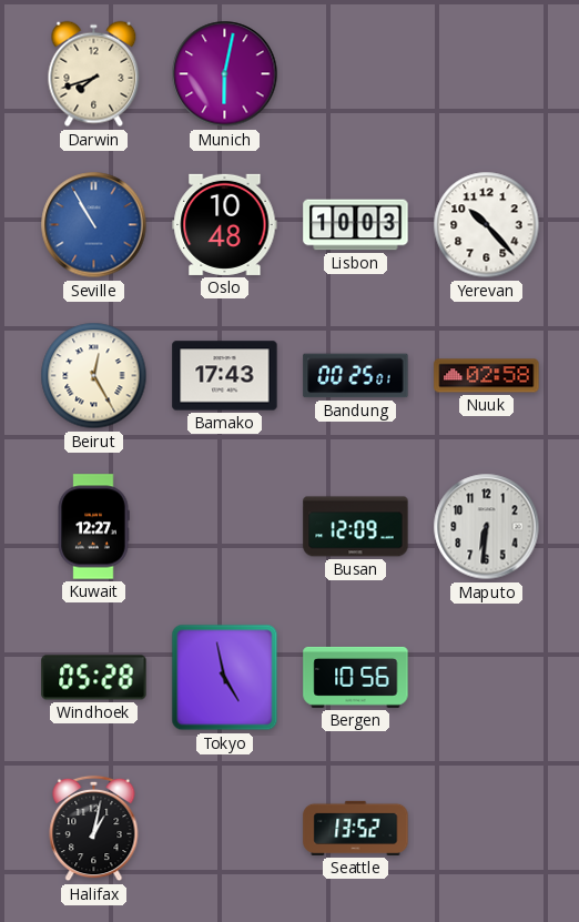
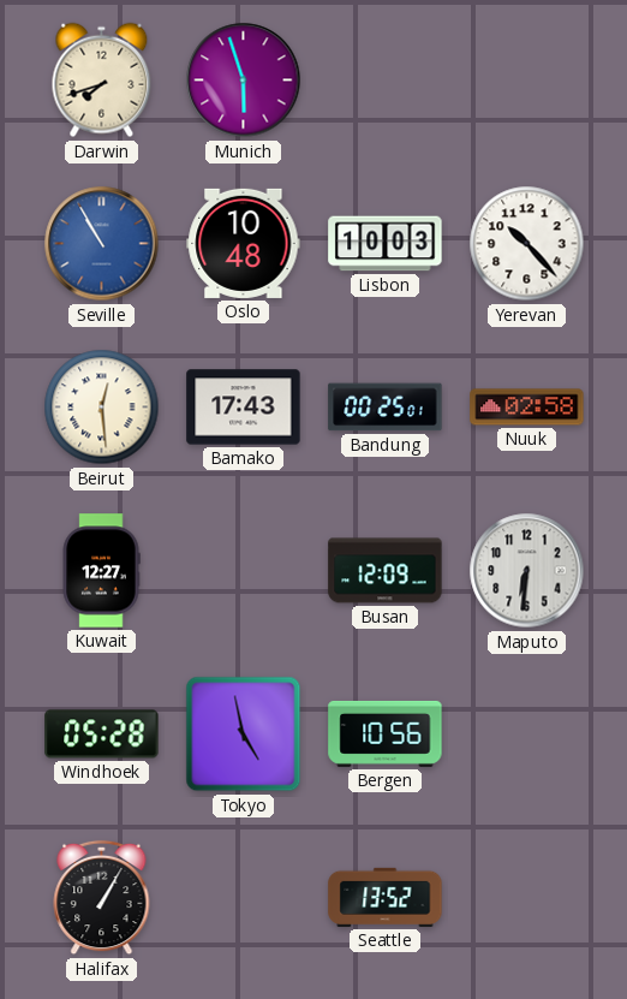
Munich: 6:02 -> 5:57
Beirut: 12:25 -> 12:29
Halifax: 1:02 -> 1:05
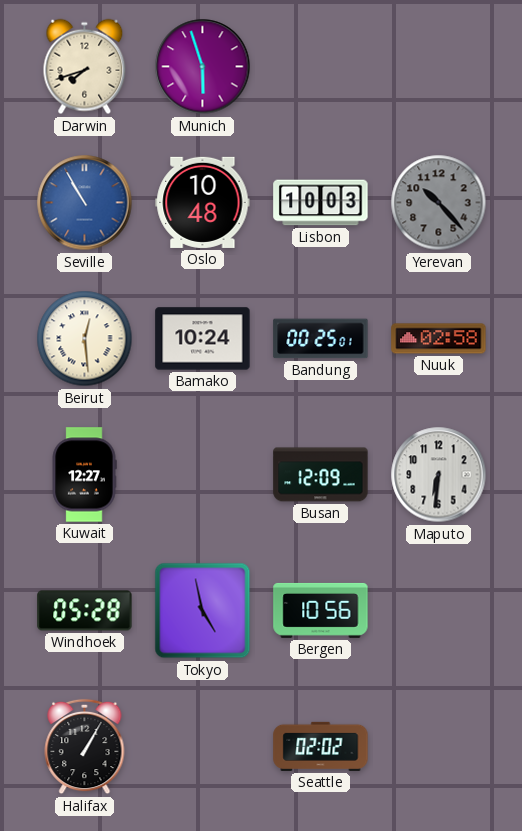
Yerevan dial: white -> grey
Bamako: 17:43 -> 10:24
Seattle: 13:52 -> 02:02
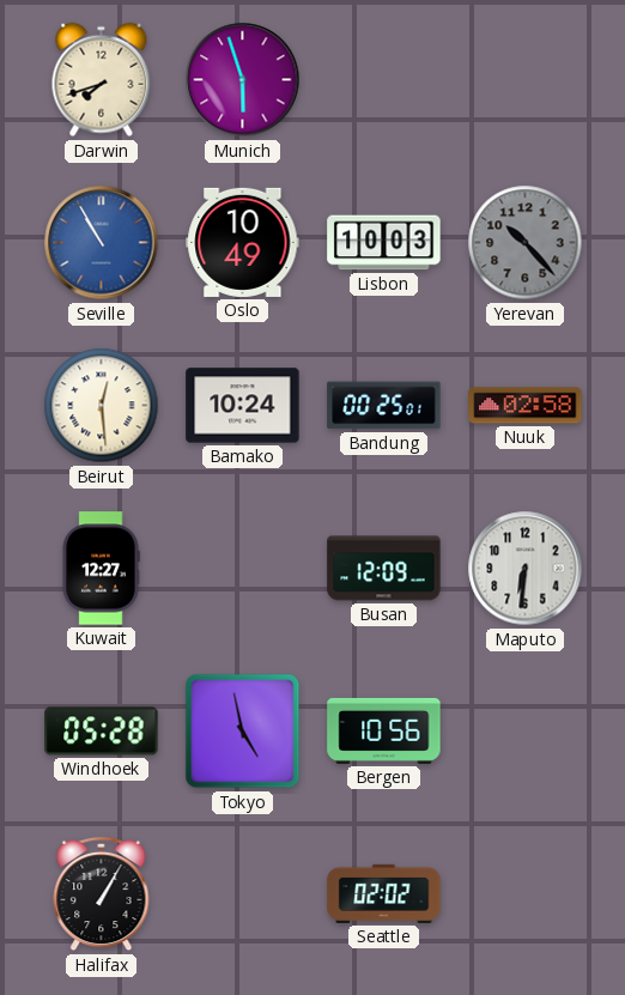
Oslo: 10:48 -> 10:49
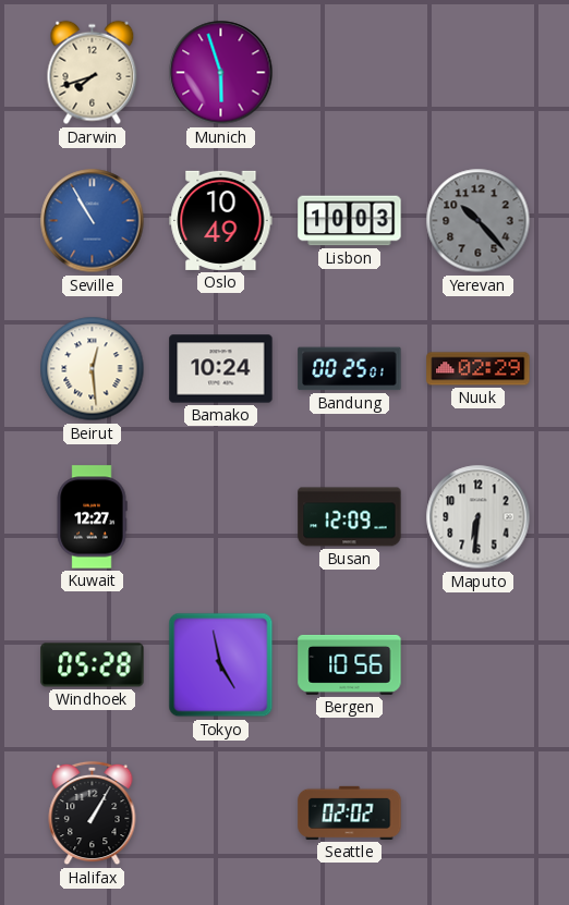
Nuuk: 02:58 -> 02:29
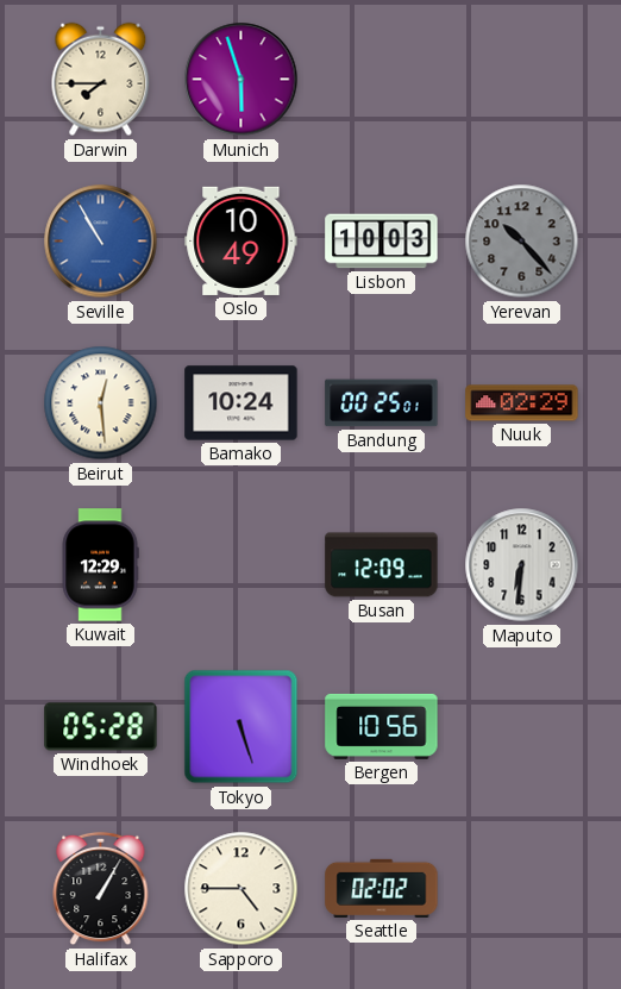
Darwin: 7:42 -> 7:45
Kuwait: 12:27 -> 12:29
Tokyo: 4:58 -> 5:27
Sapporo: none -> 4:45
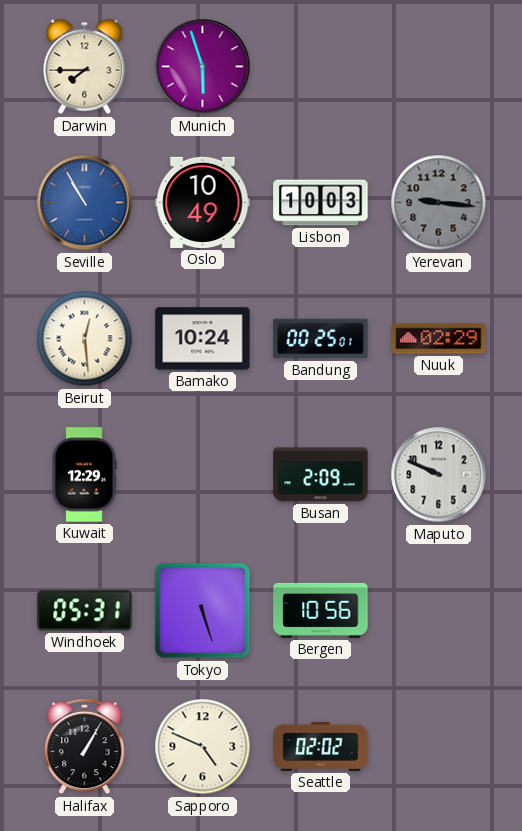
Yerevan: 10:23 -> 9:16
Busan: 12:09 -> 2:09
Maputo: 6:31 -> 9:49
Windhoek: 05:28 -> 05:31
Sapporo: 4:45 -> 4:49
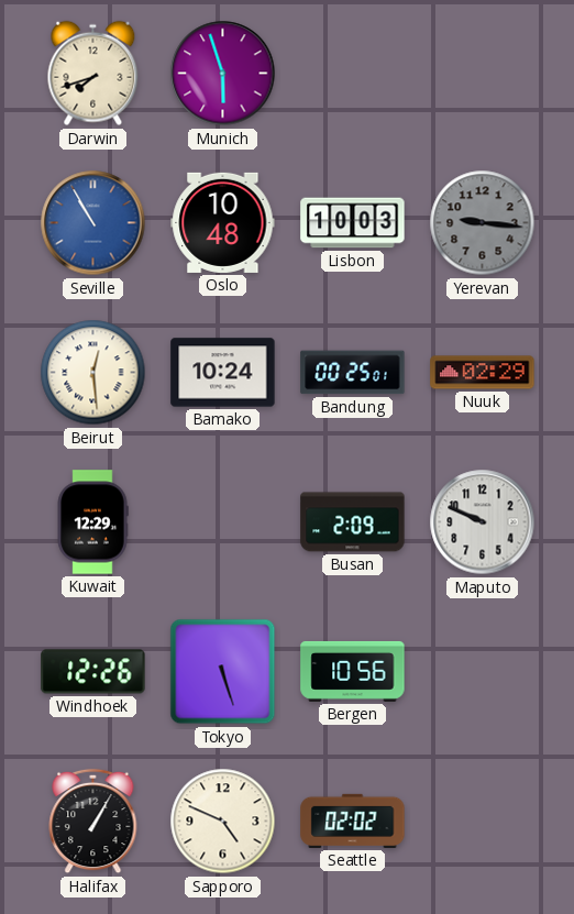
Darwin: 7:45 -> 7:42
Oslo: 10:49 -> 10:48
Windhoek: 05:31 -> 12:26
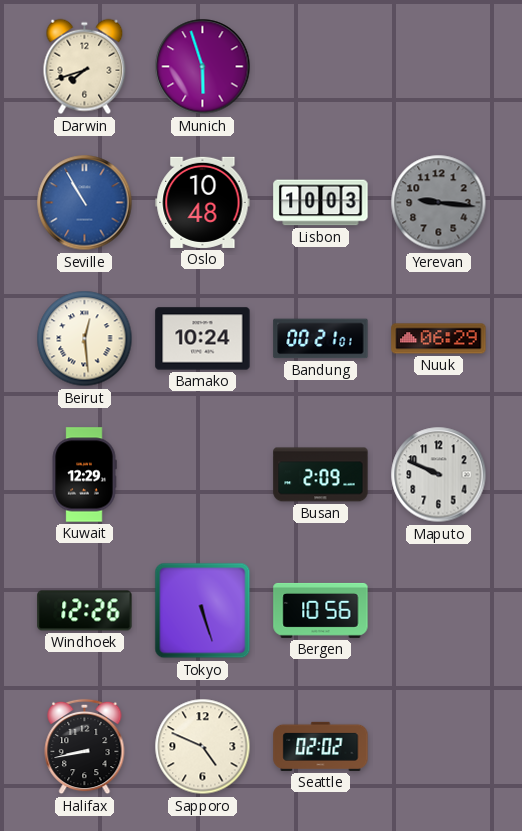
Bandung: 00:25 -> 00:21
Nuuk: 02:29 -> 06:29
Halifax: 1:05 -> 8:43
